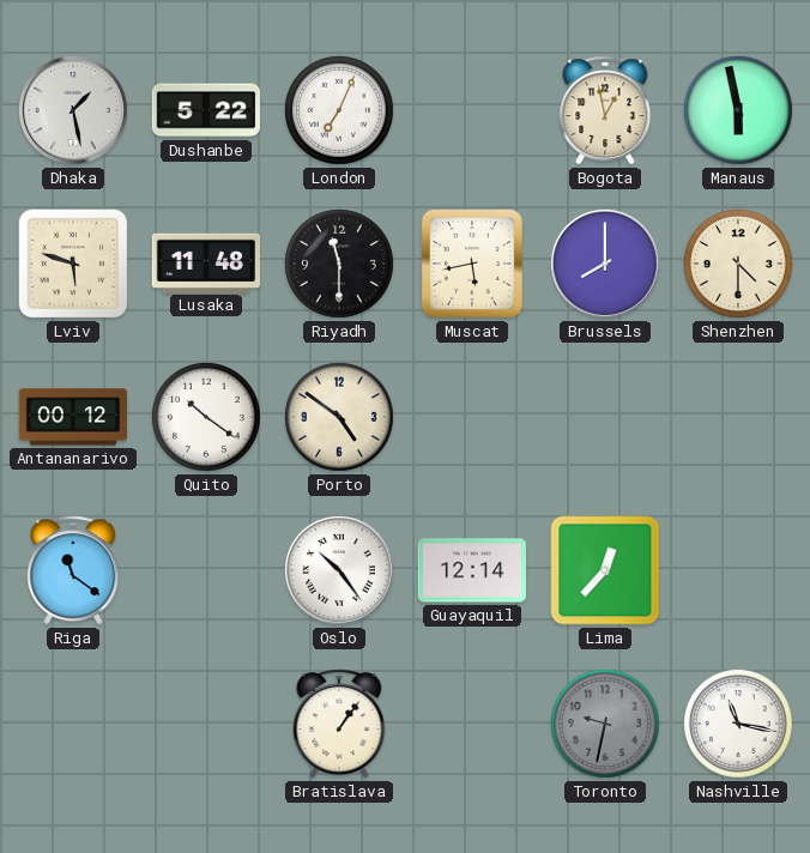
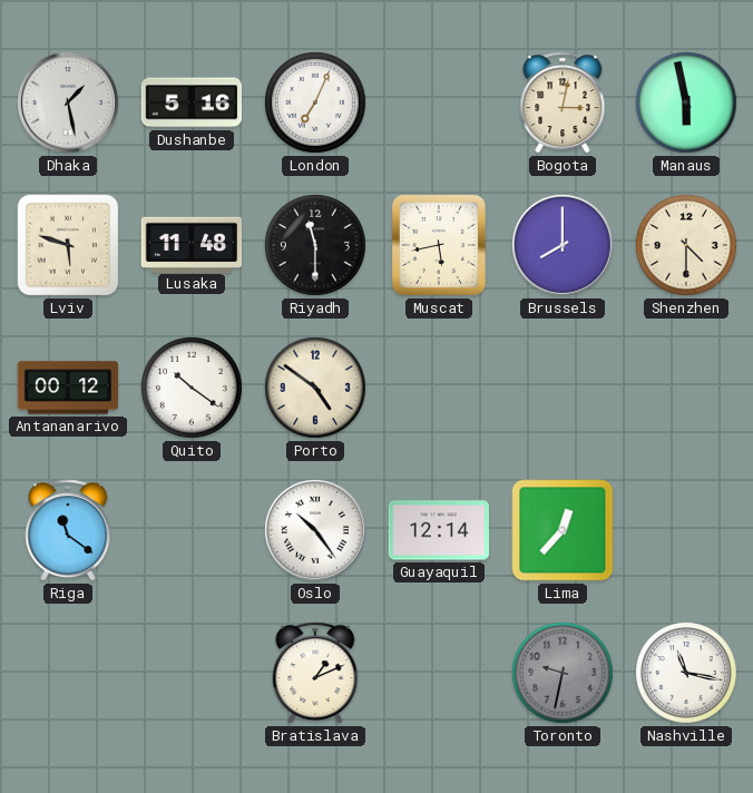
Dushanbe: 5:22 -> 5:16
Bogota: 12:58 -> 3:02
Bratislava: 1:06 -> 1:11
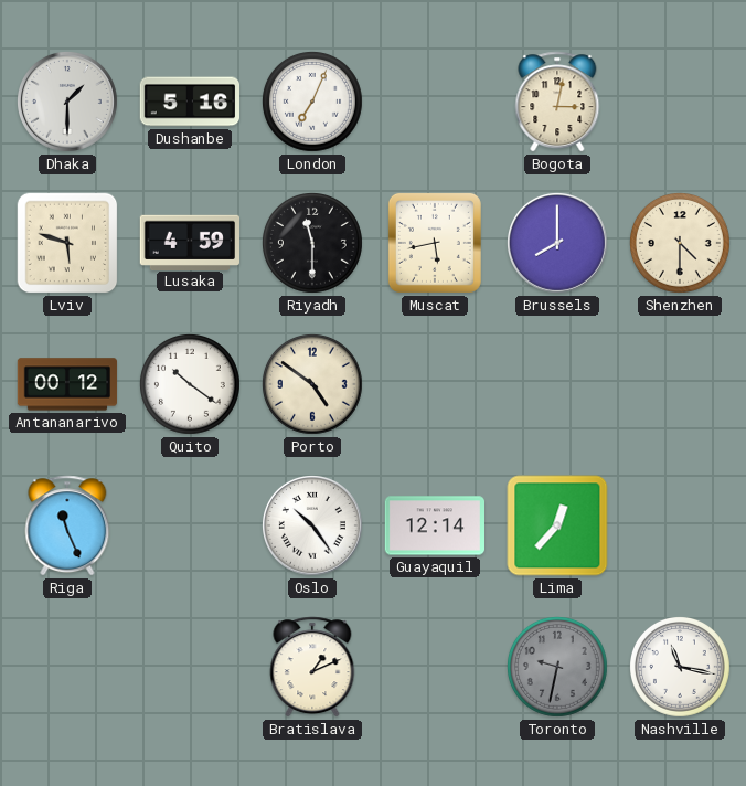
Dhaka: 1:28 -> 1:30
Manaus: 5:58 -> none
Lusaka: 11:48 -> 4:59
Riga: 11:21 -> 11:26
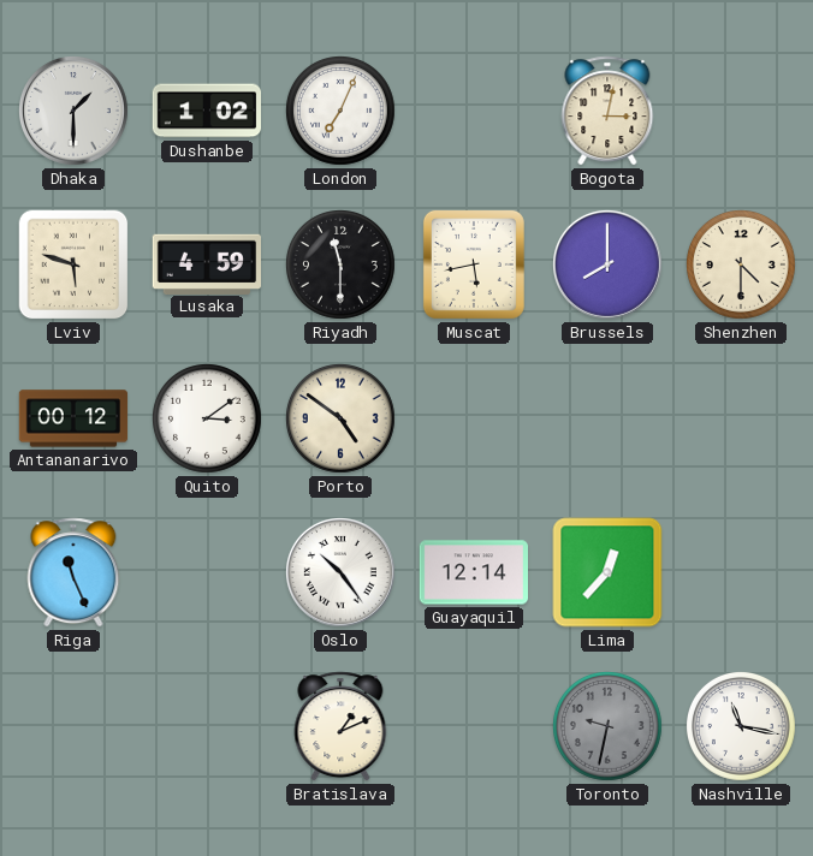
Dushanbe: 5:16 -> 1:02
Quito: 10:21 -> 3:09
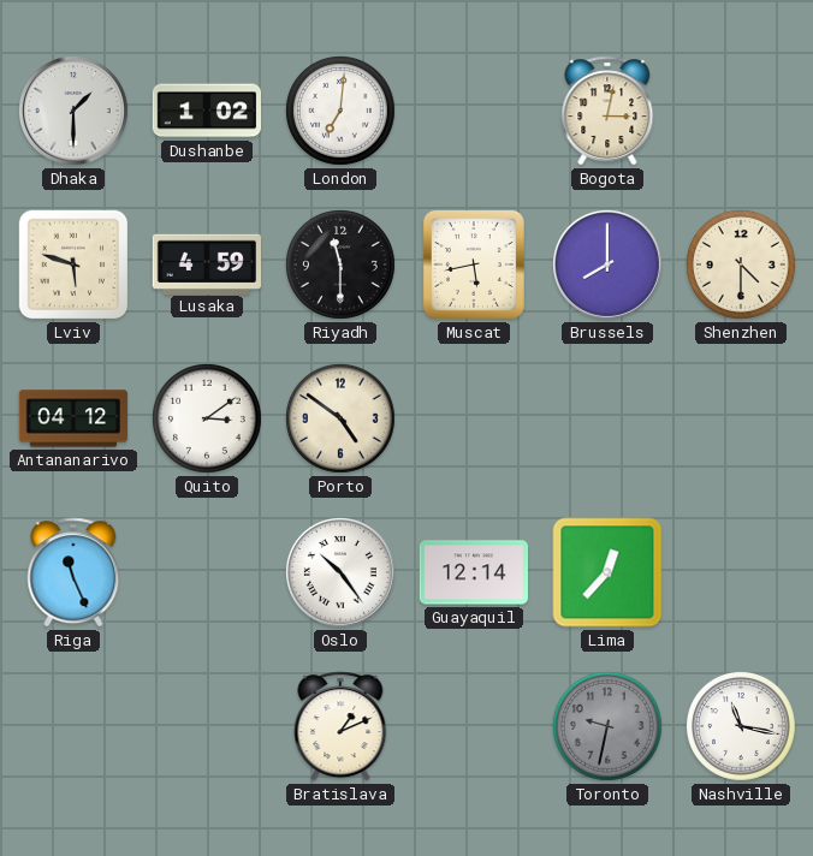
London: 7:04 -> 7:01
Antananarivo: 00:12 -> 04:12
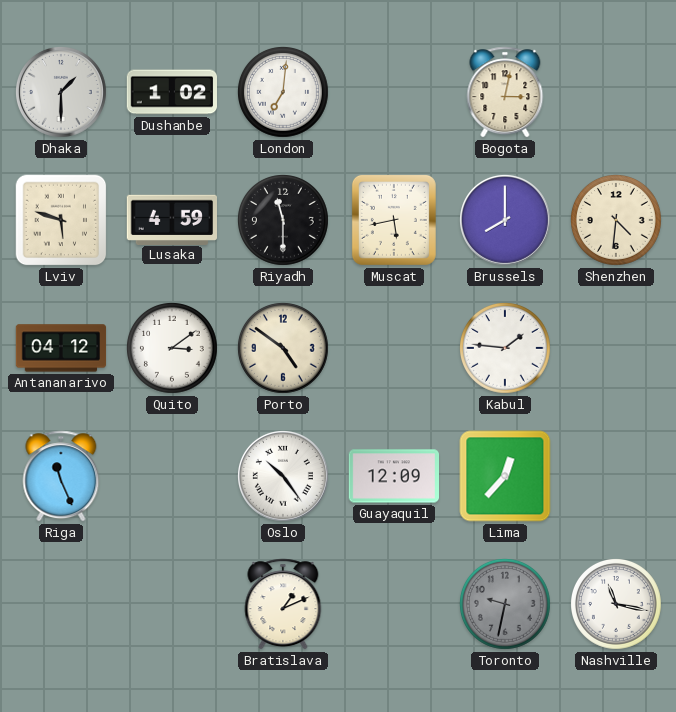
Shenzhen: 4:30 -> 4:31
Kabul: none -> 1:46
Guayaquil: 12:14 -> 12:09
